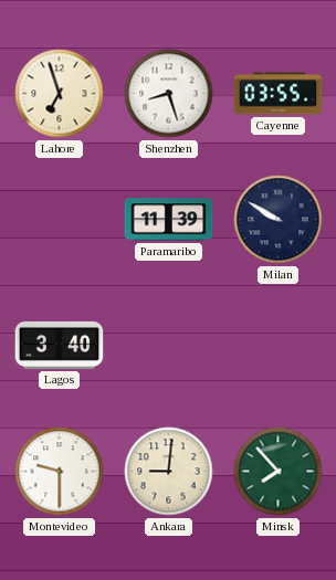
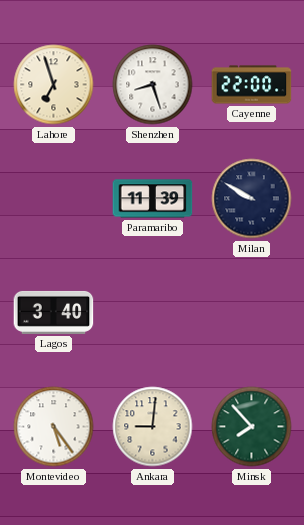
Cayenne: 03:55 -> 22:00
Montevideo: 9:30 -> 5:24
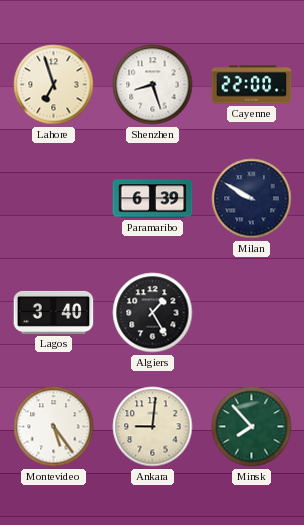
Paramaribo: 11:39 -> 6:39
Algiers: none -> 1:25
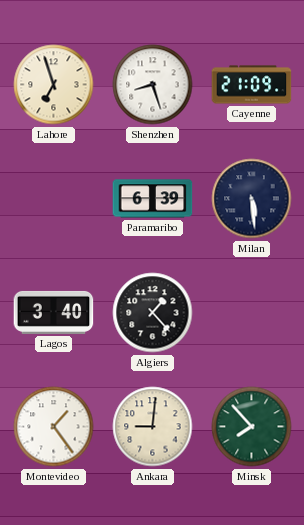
Cayenne: 22:00 -> 21:09
Milan: 9:50 -> 5:29
Algiers: 1:25 -> 1:23
Montevideo: 5:24 -> 1:24
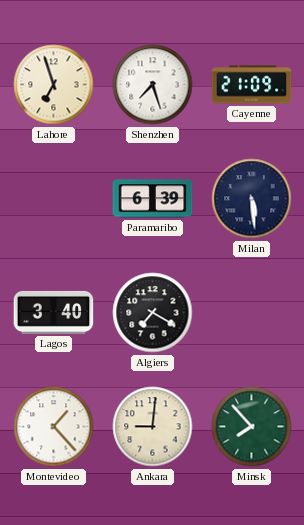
Shenzhen: 8:27 -> 7:27
Algiers: 1:23 -> 7:20
Montevideo: 1:24 -> 1:23
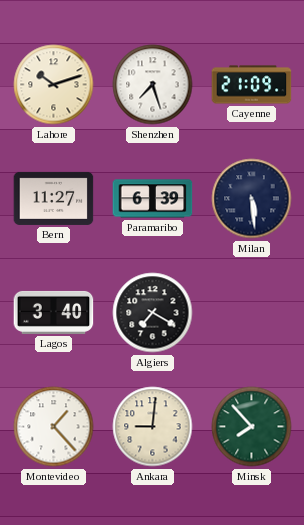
Lahore: 6:57 -> 10:12
Bern: none -> 11:27
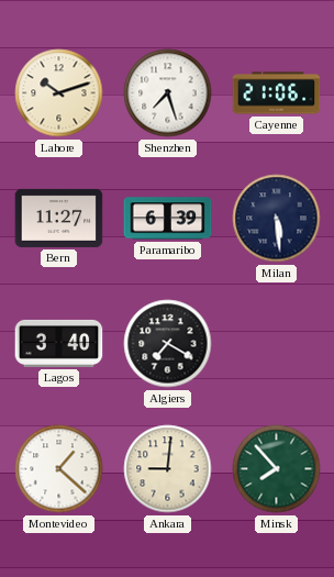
Cayenne: 21:09 -> 21:06
Montevideo: 1:23 -> 1:22
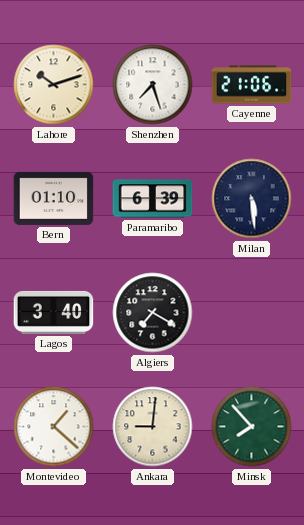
Bern: 11:27 -> 01:10
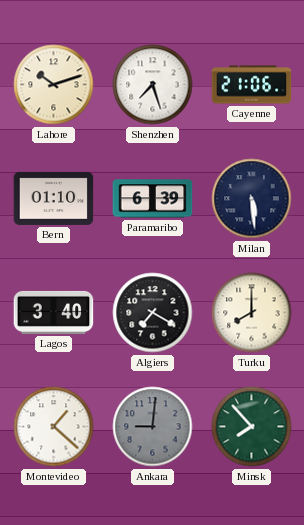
Turku: none -> 8:00
Ankara dial: cream -> grey
